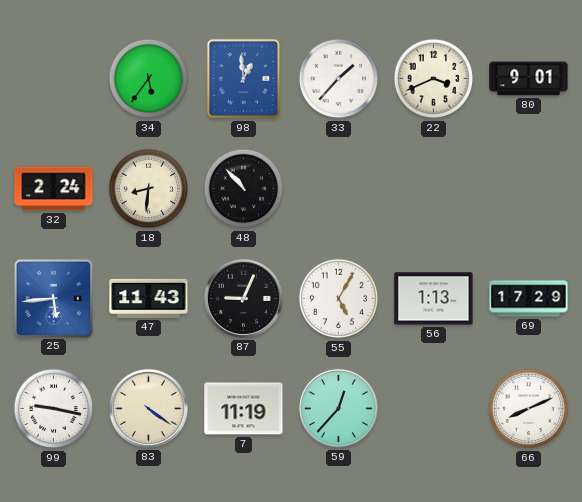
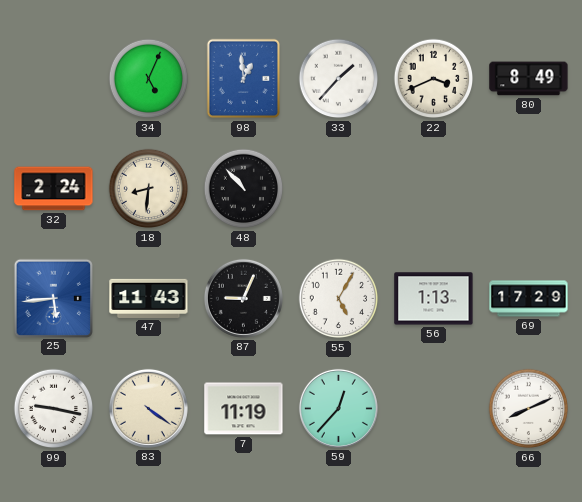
34: 5:36 -> 5:04
80: 9:01 -> 8:49
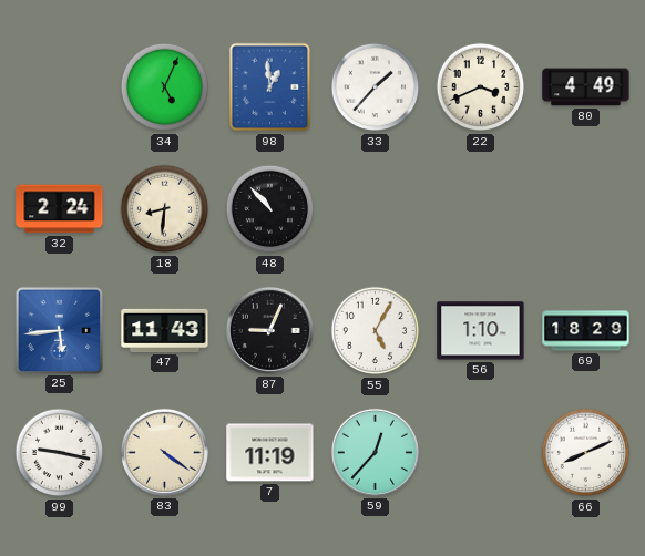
80: 8:49 -> 4:49
56: 1:13 -> 1:10
69: 17:29 -> 18:29
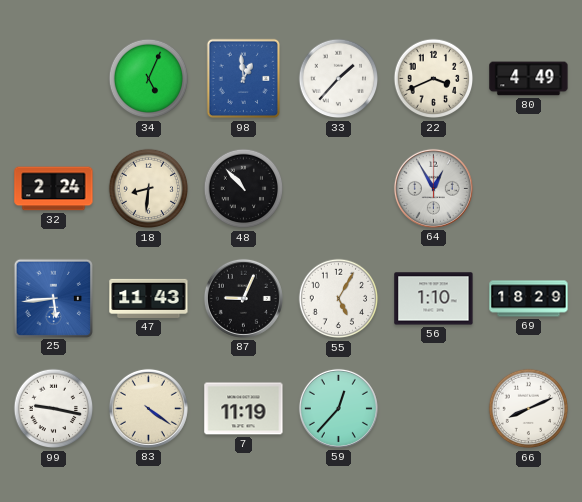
64: none -> 12:55
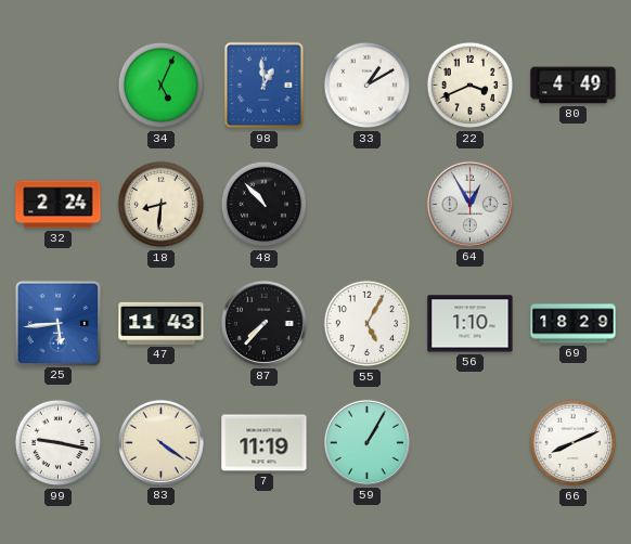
33: 1:37 -> 1:10
87: 9:04 -> 7:37
59: 12:37 -> 1:05
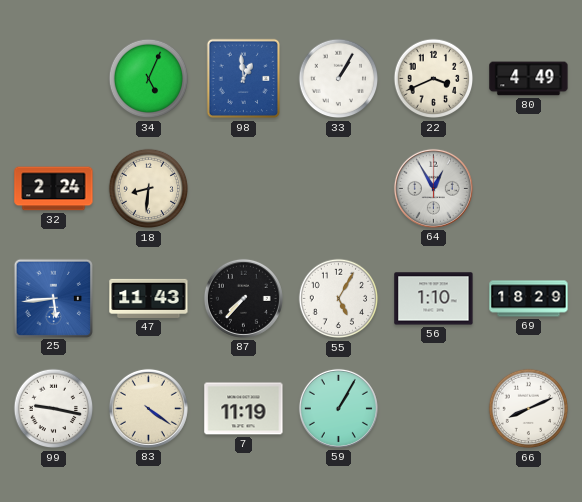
33: 1:10 -> 1:05
48: 10:53 -> none
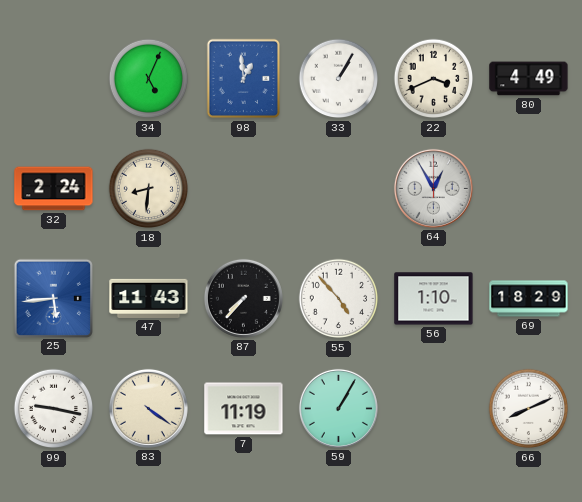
55: 5:05 -> 4:53
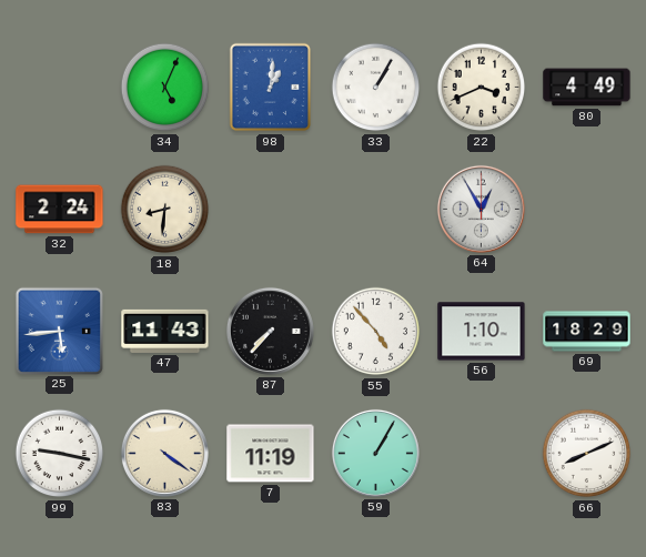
98: 12:59 -> 1:01
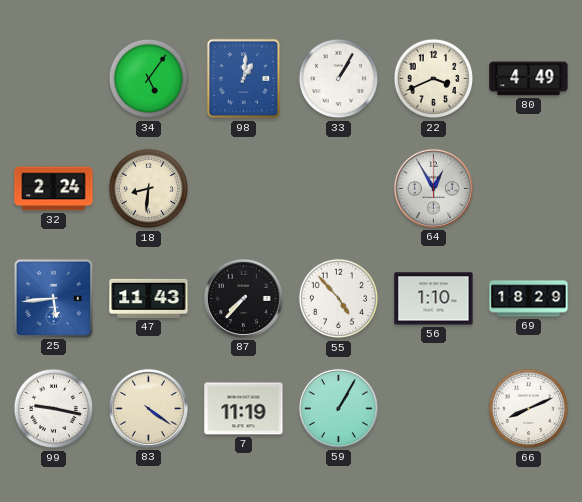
34: 5:04 -> 5:06
